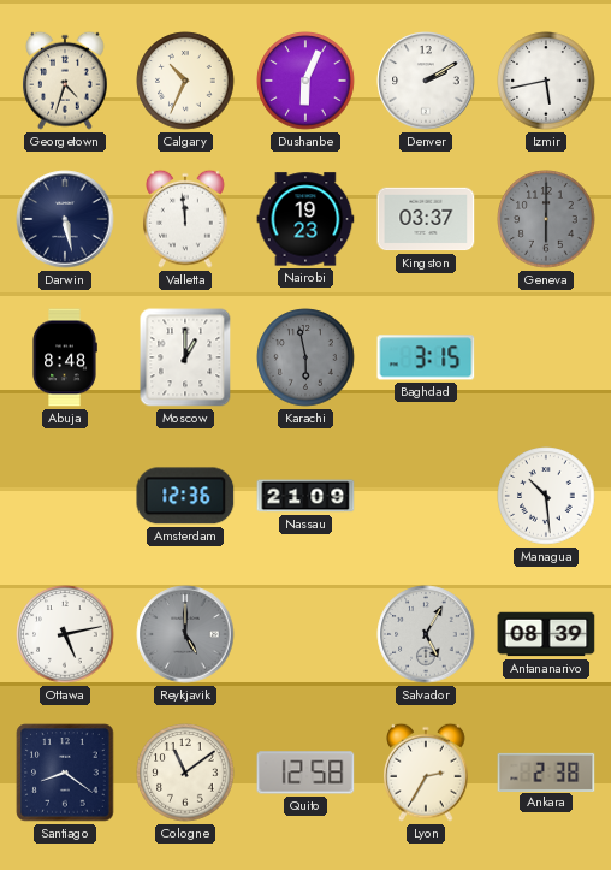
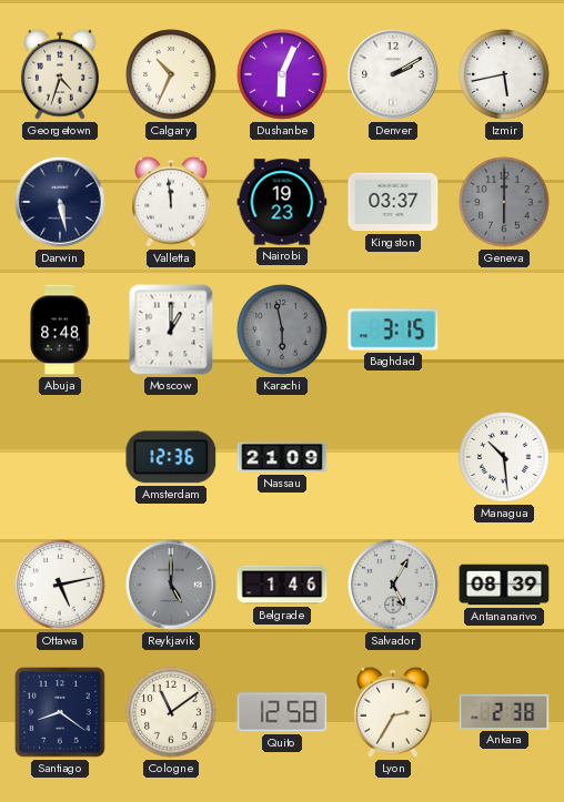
Belgrade: none -> 1:46
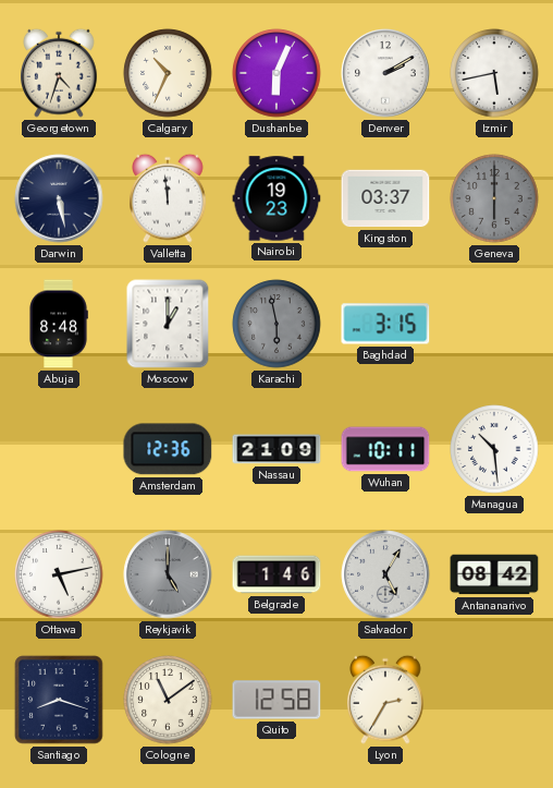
Wuhan: none -> 10:11
Antananarivo: 08:39 -> 08:42
Santiago: 8:21 -> 8:18
Ankara: 2:38 -> none
